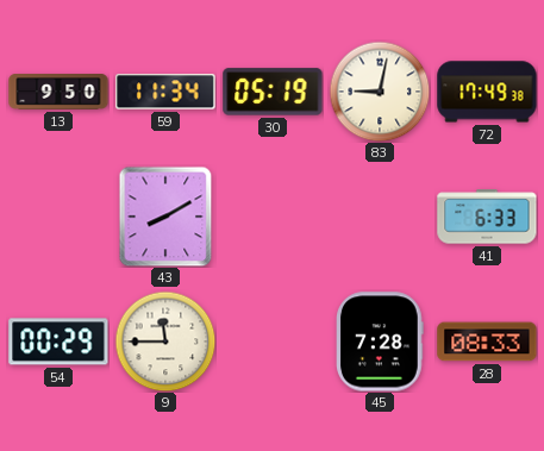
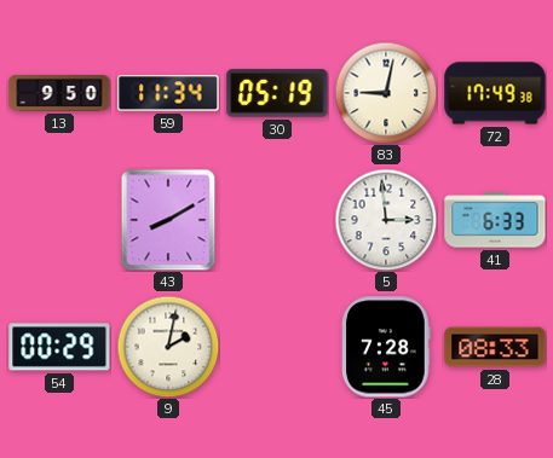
5: none -> 2:59
9: 11:45 -> 2:02
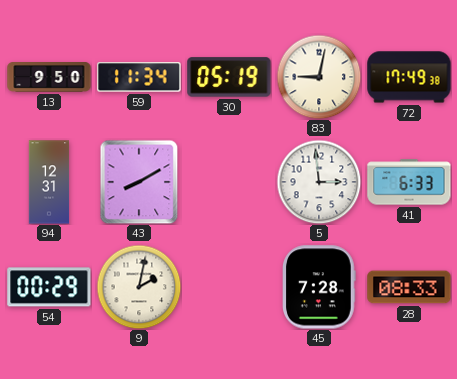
94: none -> 12:31
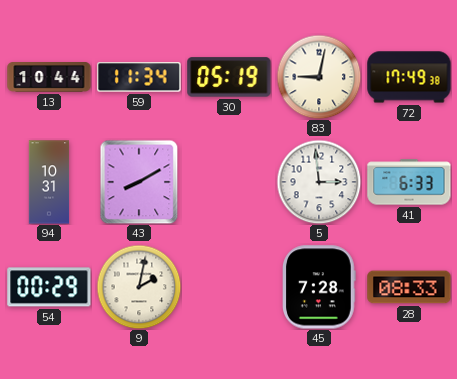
13: 9:50 -> 10:44
94: 12:31 -> 10:31
